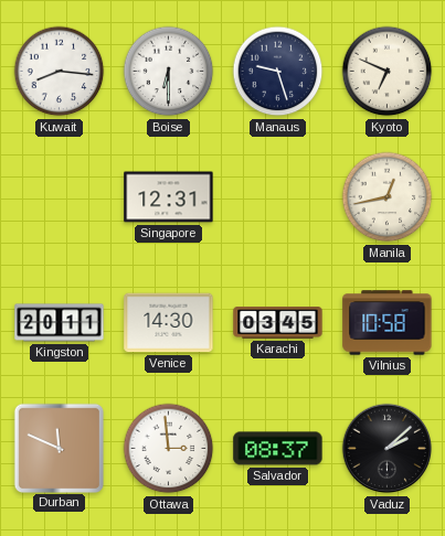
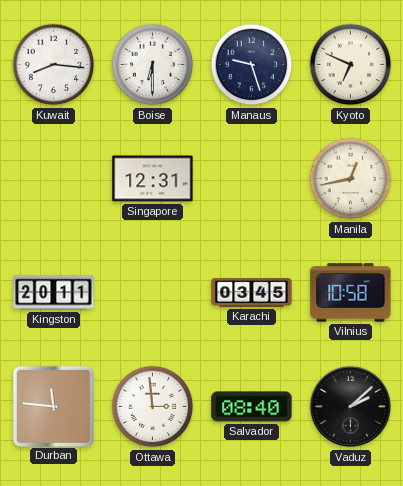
Venice: 14:30 -> none
Durban: 11:49 -> 11:46
Salvador: 08:37 -> 08:40
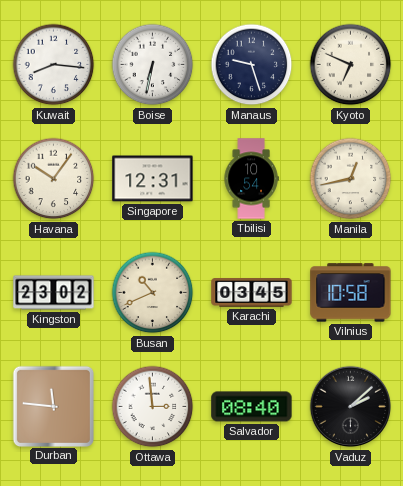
Boise: 6:30 -> 6:32
Havana: none -> 10:06
Tbilisi: none -> 10:54
Kingston: 20:11 -> 23:02
Busan: none -> 10:41
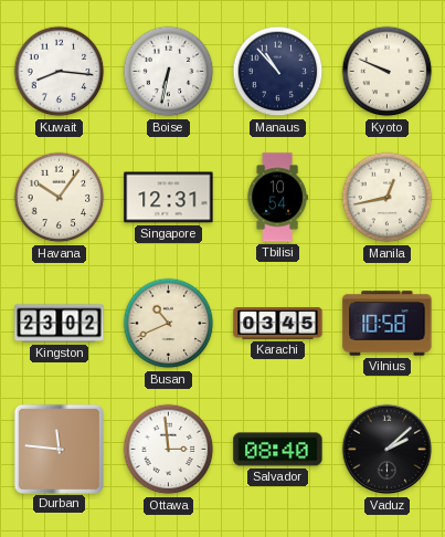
Manaus: 9:27 -> 10:53
Kyoto: 6:49 -> 9:49
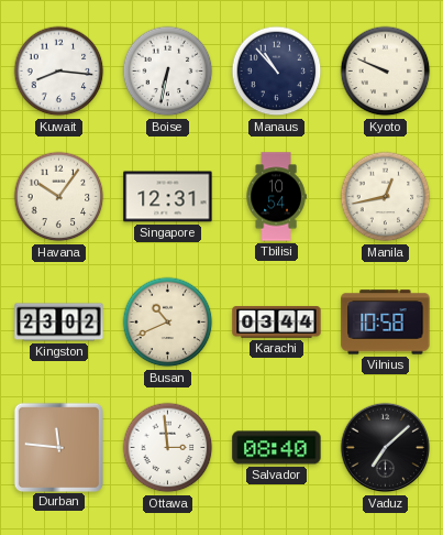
Karachi: 03:45 -> 03:44
Vaduz: 2:08 -> 7:08
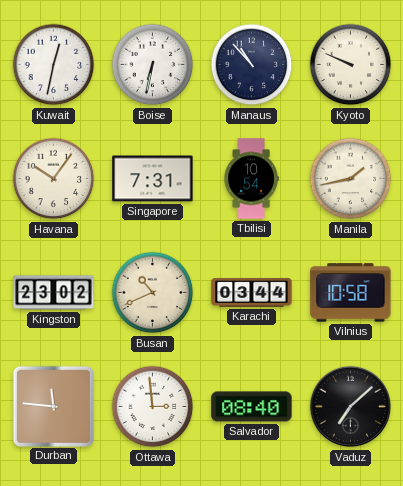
Kuwait: 8:16 -> 12:32
Singapore: 12:31 -> 7:31
Manila: 12:43 -> 1:43
